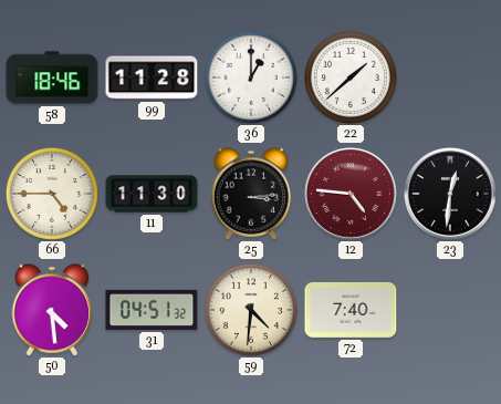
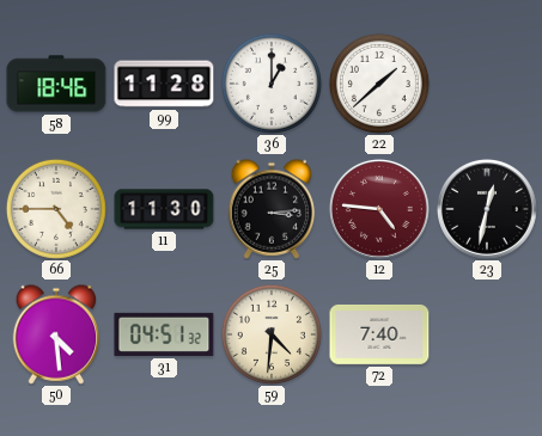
23: 12:31 -> 12:32
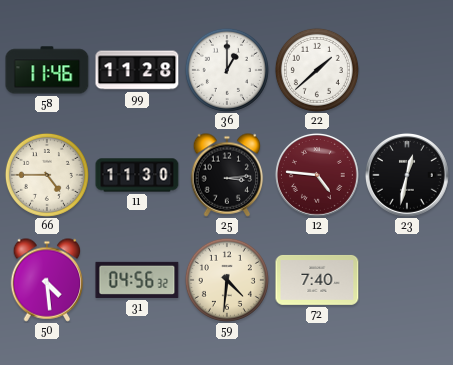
58: 18:46 -> 11:46
31: 04:51 -> 04:56
